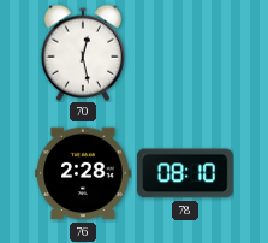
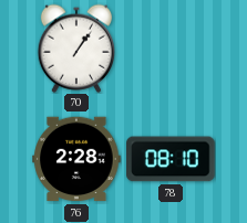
70: 12:28 -> 1:06
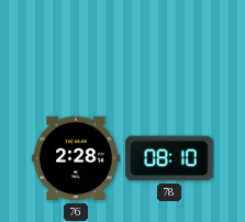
70: 1:06 -> none
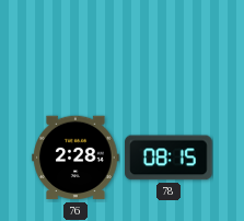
78: 08:10 -> 08:15
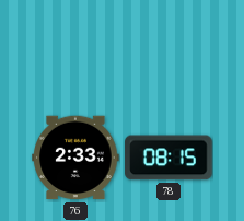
76: 2:28 -> 2:33
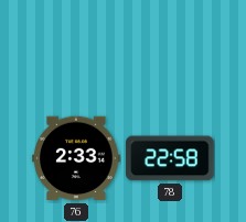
78: 08:15 -> 22:58
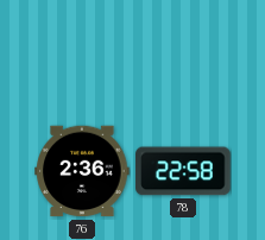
76: 2:33 -> 2:36
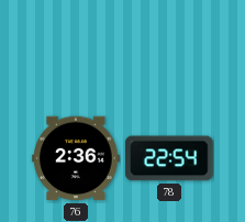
78: 22:58 -> 22:54
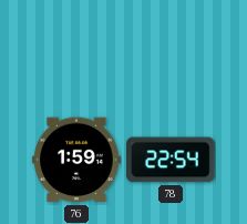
76: 2:36 -> 1:59
